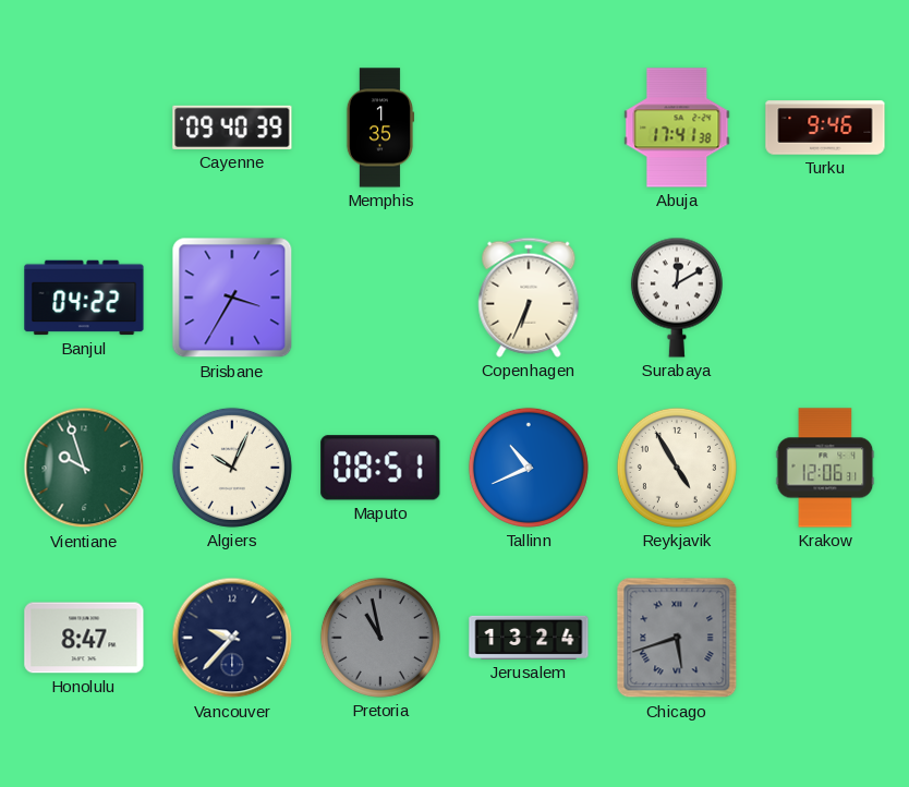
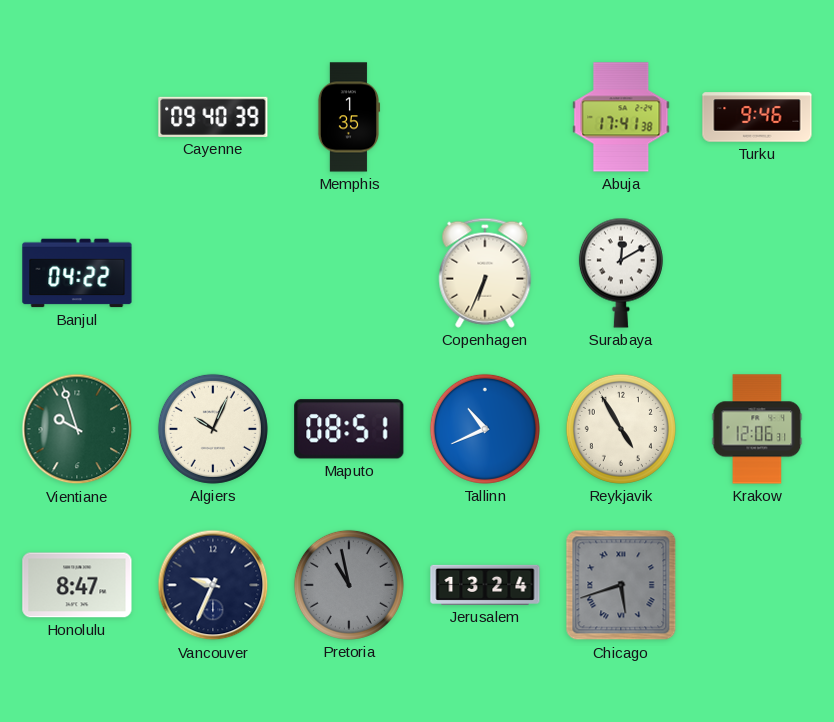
Brisbane: 3:35 -> none
Vancouver: 9:37 -> 9:34
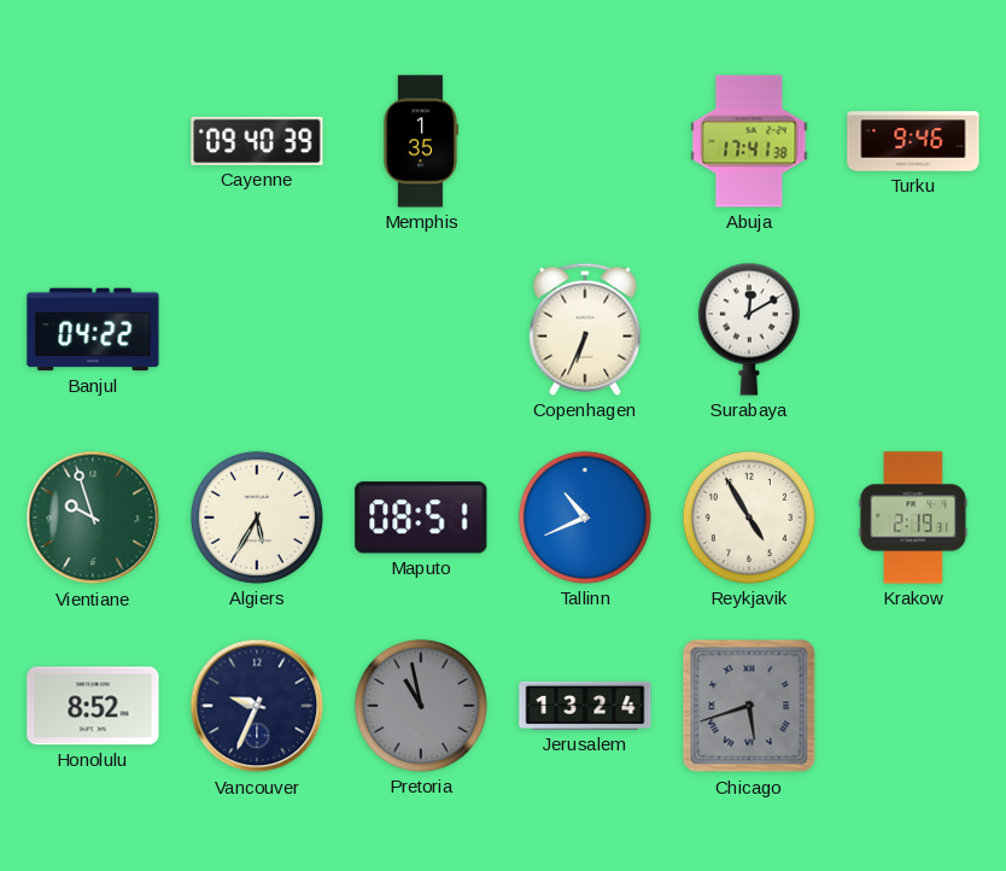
Algiers: 10:04 -> 5:35
Krakow: 12:06 -> 2:19
Honolulu: 8:47 -> 8:52
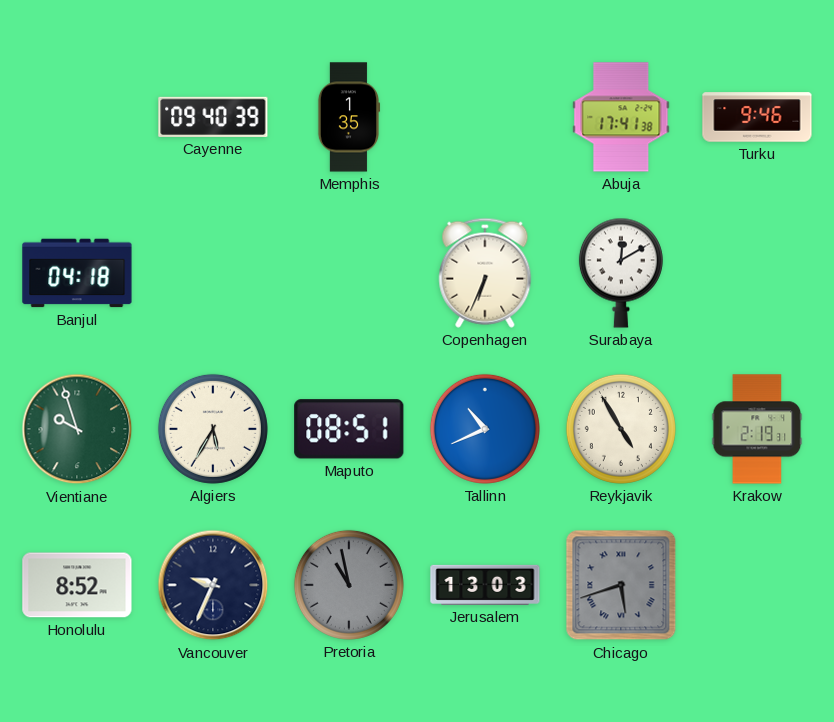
Banjul: 04:22 -> 04:18
Jerusalem: 13:24 -> 13:03
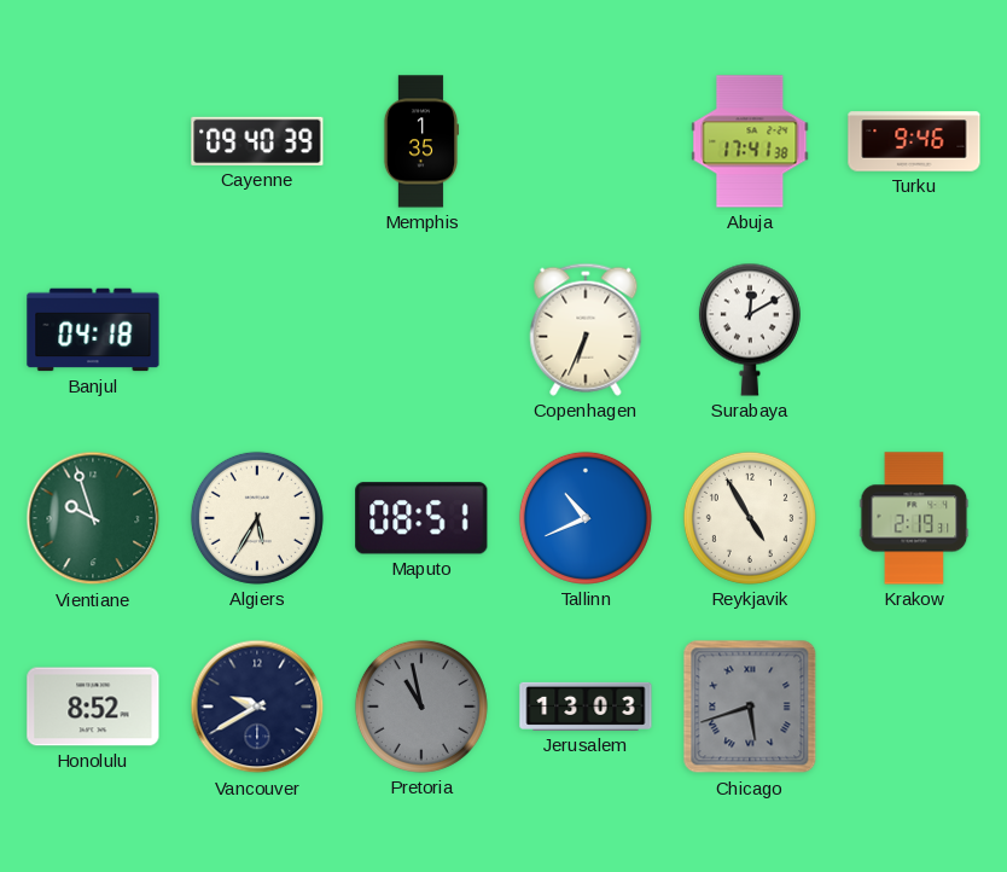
Vancouver: 9:34 -> 9:40
